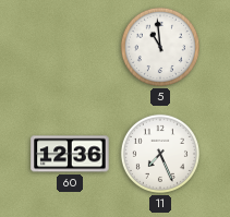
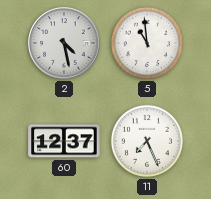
2: none -> 4:28
60: 12:36 -> 12:37
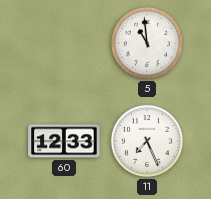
2: 4:28 -> none
60: 12:37 -> 12:33
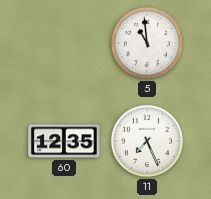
60: 12:33 -> 12:35
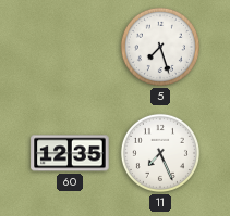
5: 10:59 -> 7:27
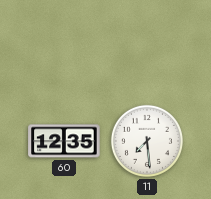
5: 7:27 -> none
11: 7:26 -> 7:29
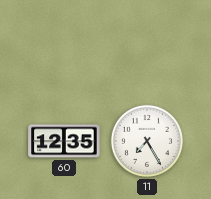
11: 7:29 -> 7:25
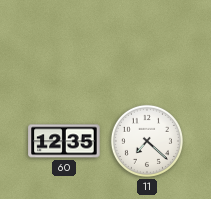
11: 7:25 -> 7:22
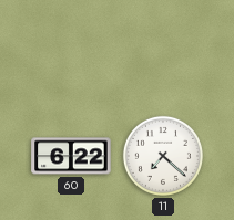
60: 12:35 -> 6:22
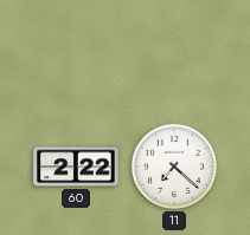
60: 6:22 -> 2:22
